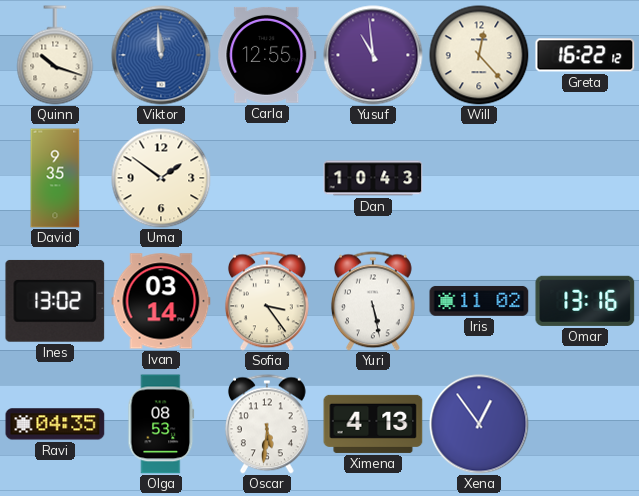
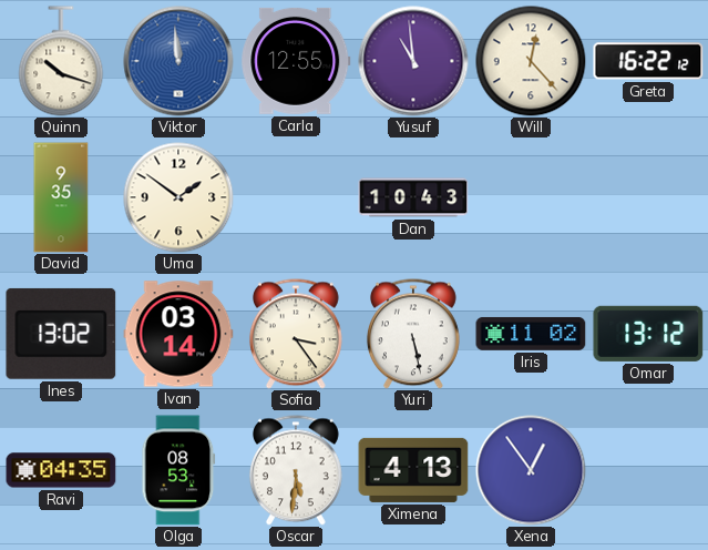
Omar: 13:16 -> 13:12
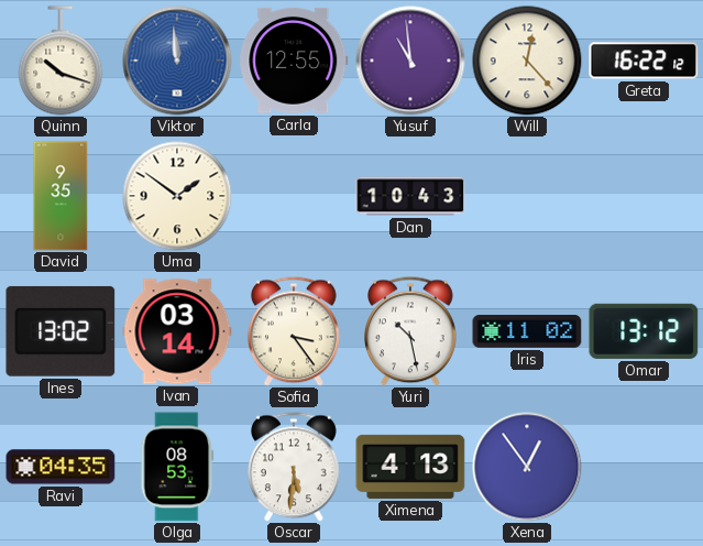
Yuri: 5:28 -> 10:28
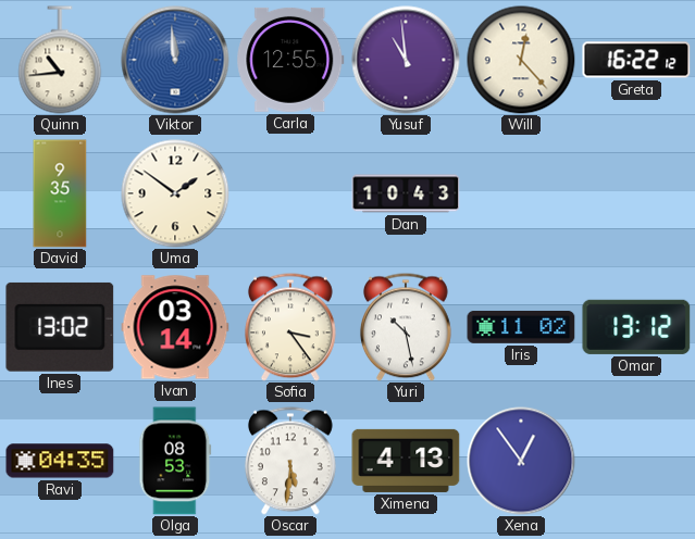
Quinn: 10:18 -> 10:44
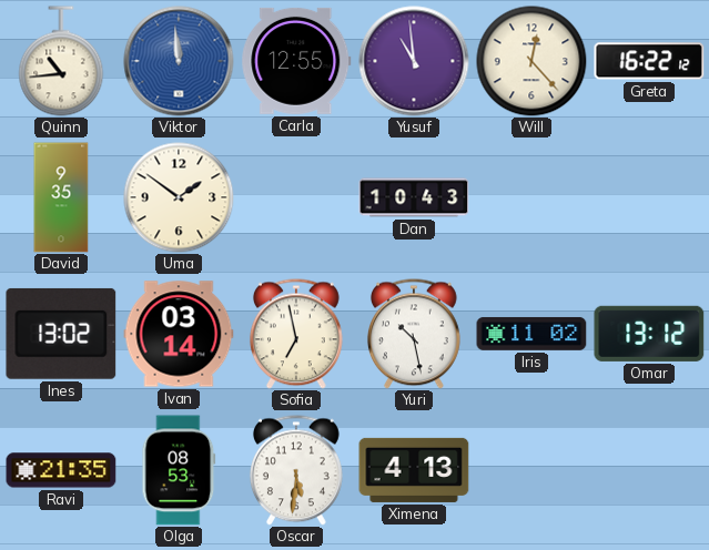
Sofia: 3:24 -> 6:58
Ravi: 04:35 -> 21:35
Xena: 12:54 -> none
